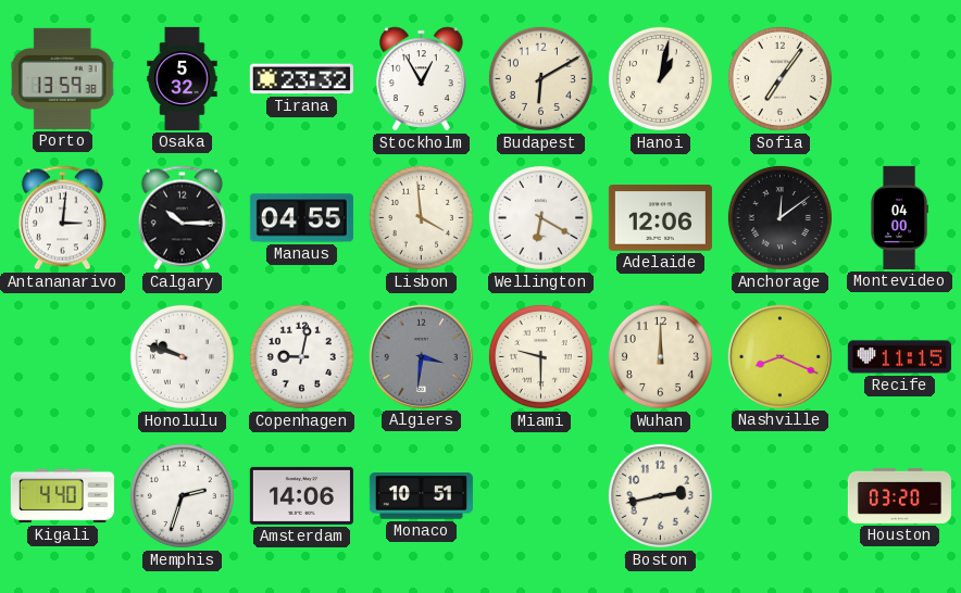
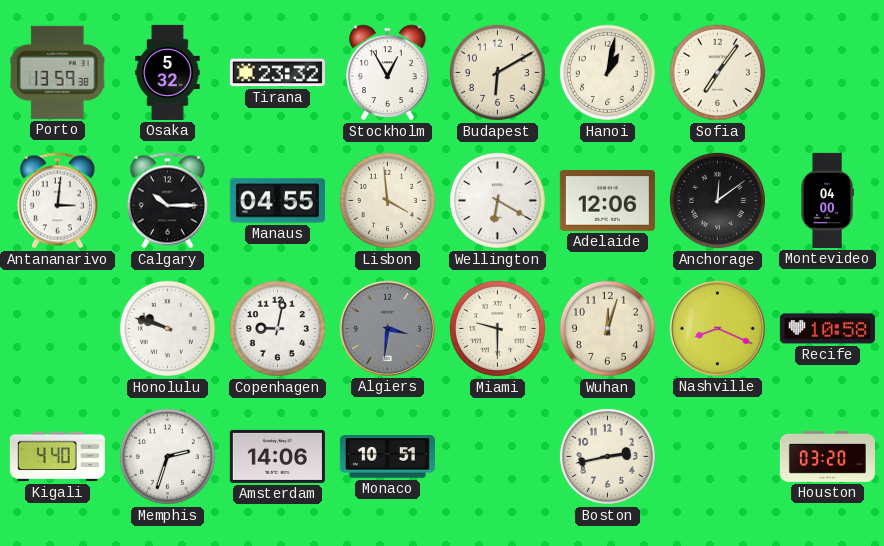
Wuhan: 12:00 -> 12:03
Recife: 11:15 -> 10:58
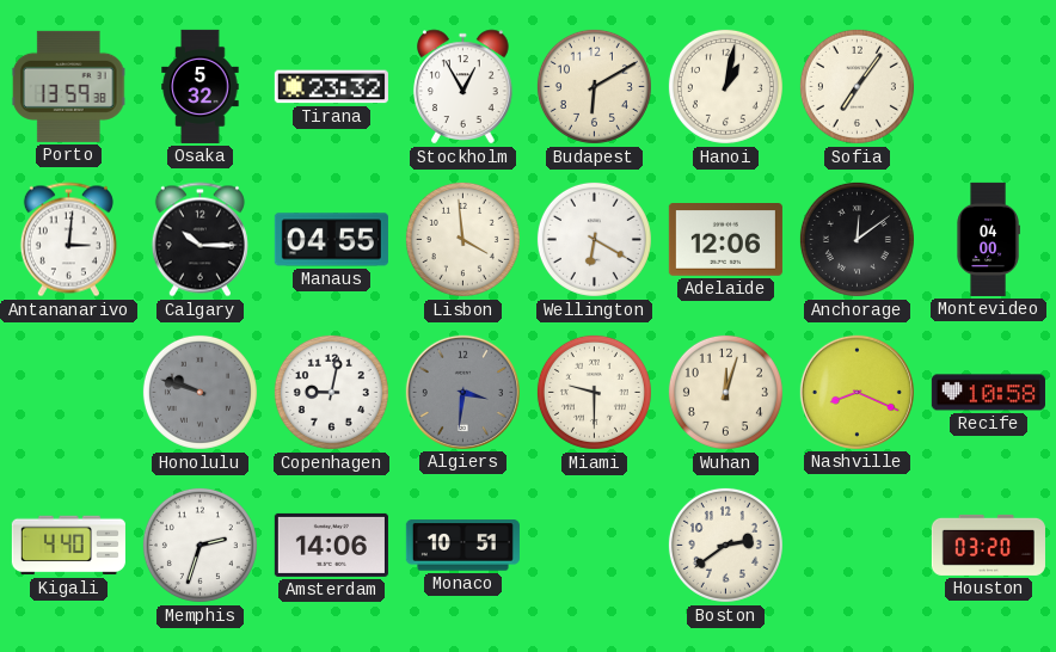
Honolulu dial: white -> grey
Boston: 2:43 -> 2:39
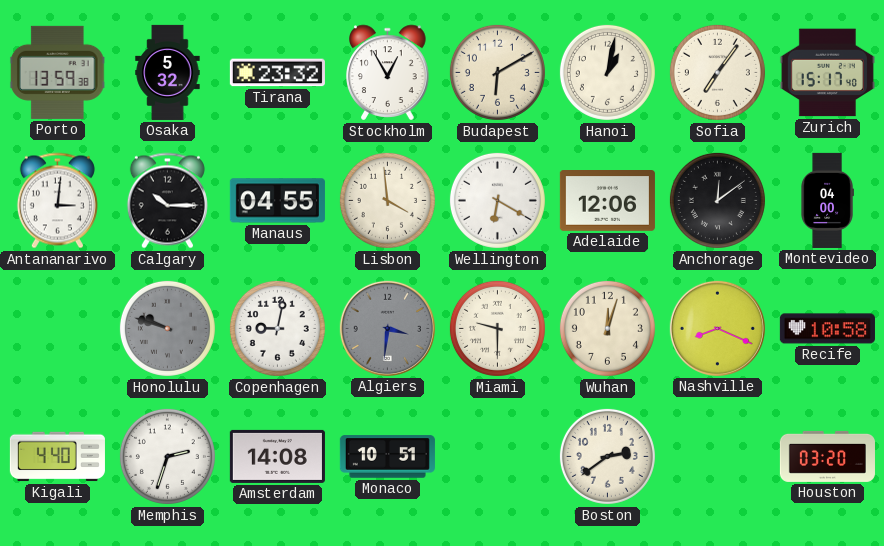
Zurich: none -> 15:17
Amsterdam: 14:06 -> 14:08
